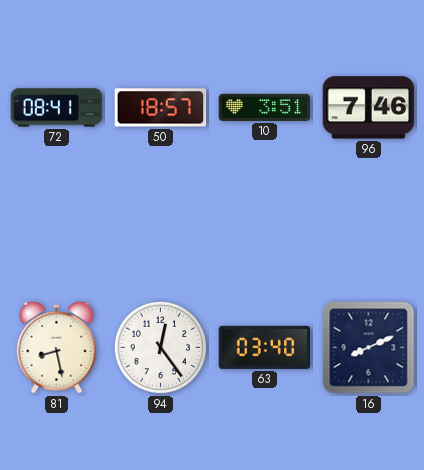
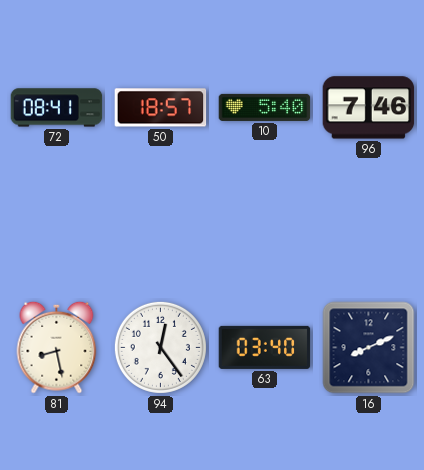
10: 3:51 -> 5:40
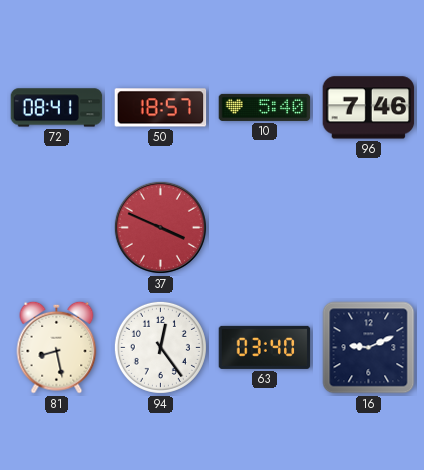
37: none -> 3:49
16: 8:11 -> 9:11
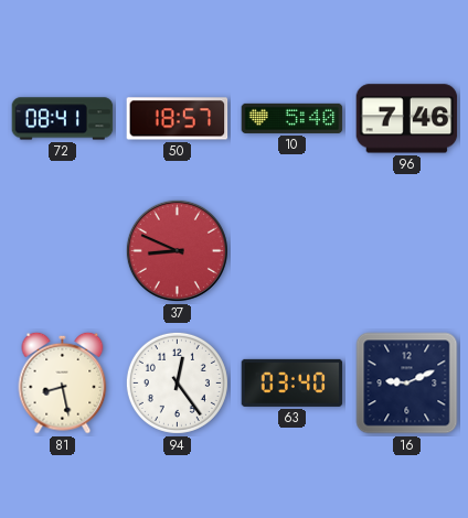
37: 3:49 -> 8:49
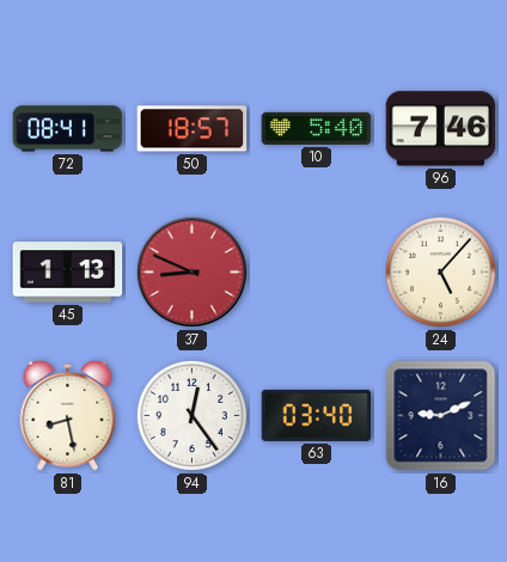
45: none -> 1:13
24: none -> 5:07
